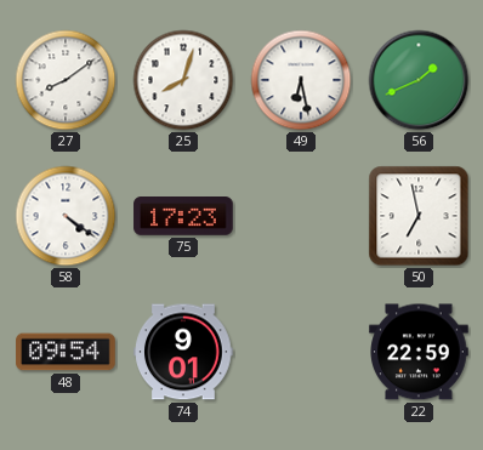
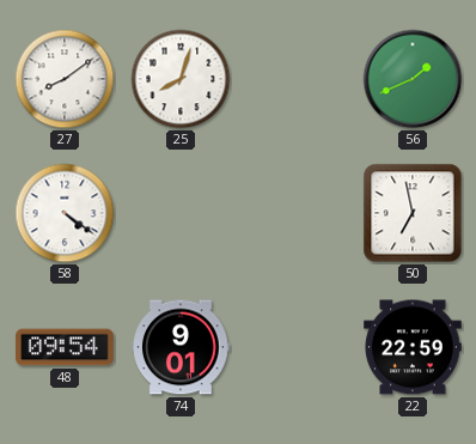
49: 6:28 -> none
75: 17:23 -> none
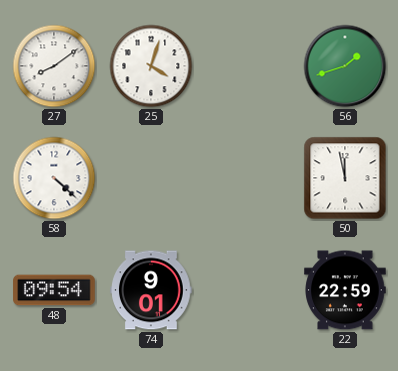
25: 8:03 -> 4:03
56: 1:41 -> 1:42
58: 4:21 -> 4:22
50: 6:58 -> 11:58
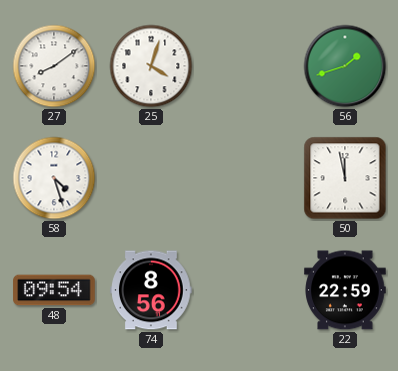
58: 4:22 -> 4:27
74: 9:01 -> 8:56
